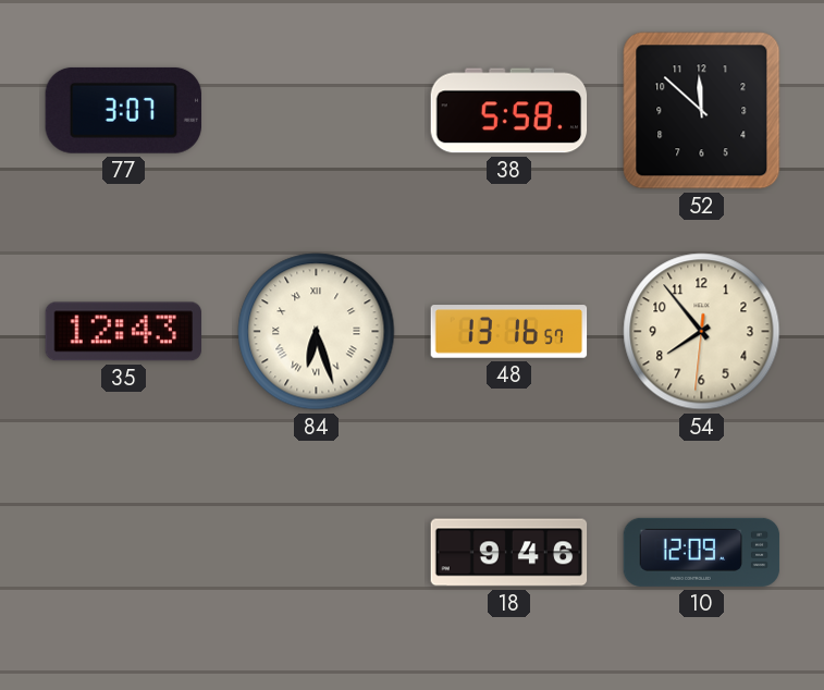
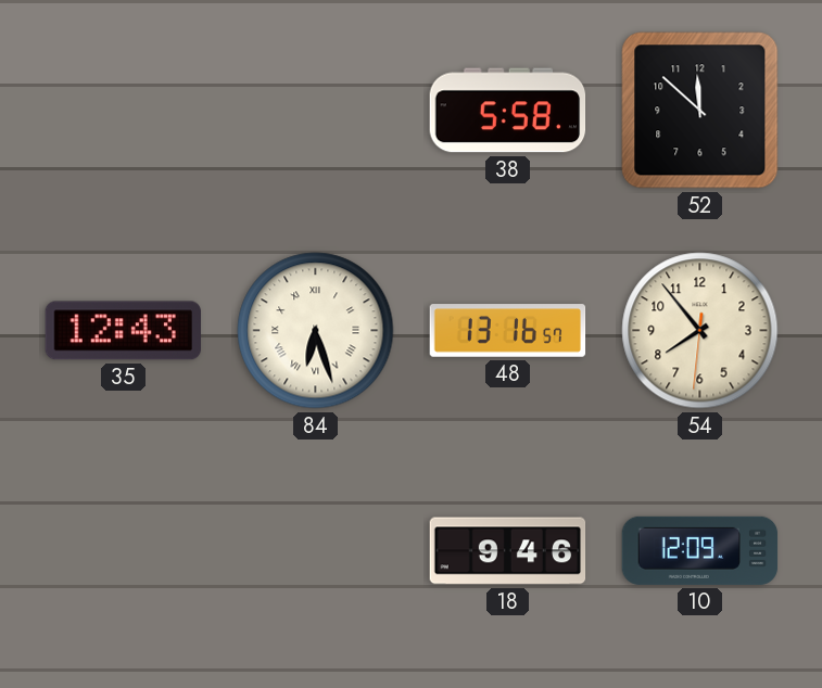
77: 3:07 -> none
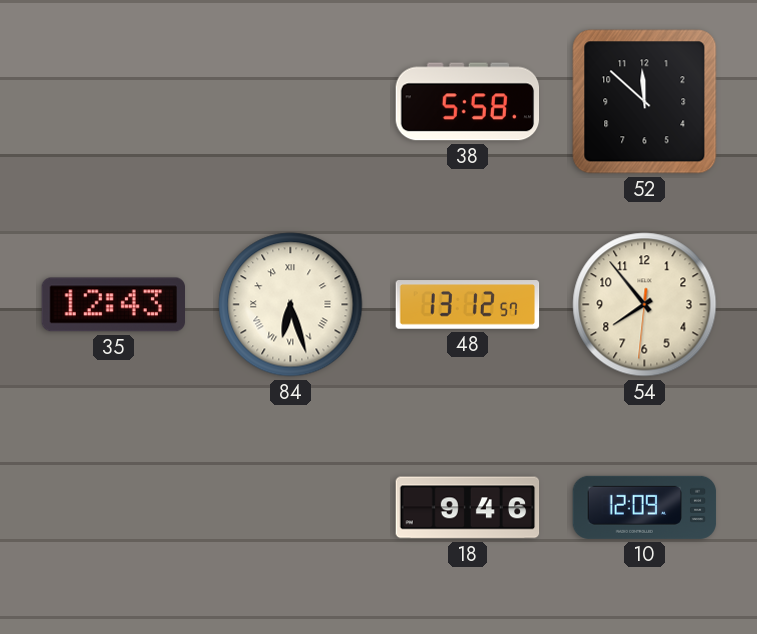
48: 13:16 -> 13:12
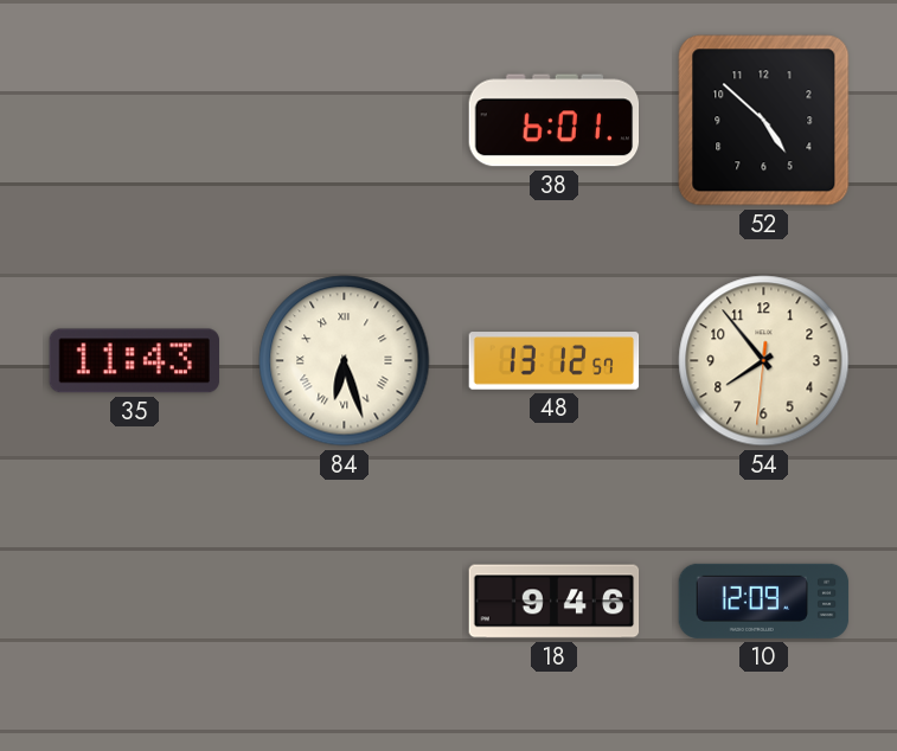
38: 5:58 -> 6:01
52: 11:52 -> 4:52
35: 12:43 -> 11:43
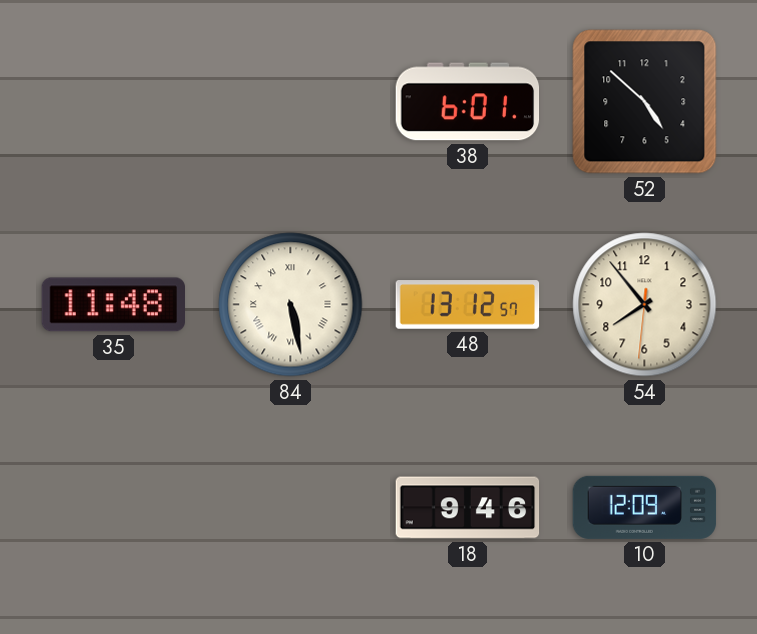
35: 11:43 -> 11:48
84: 6:27 -> 5:28
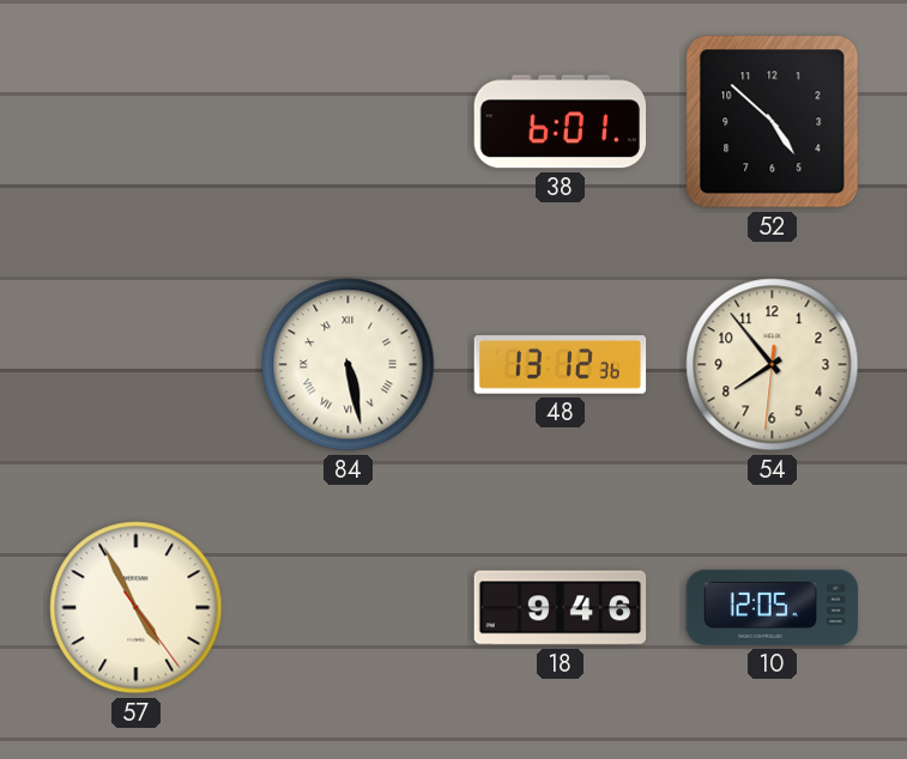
35: 11:48 -> none
48: 13:12:57 -> 13:12:36
57: none -> 4:55
10: 12:09 -> 12:05
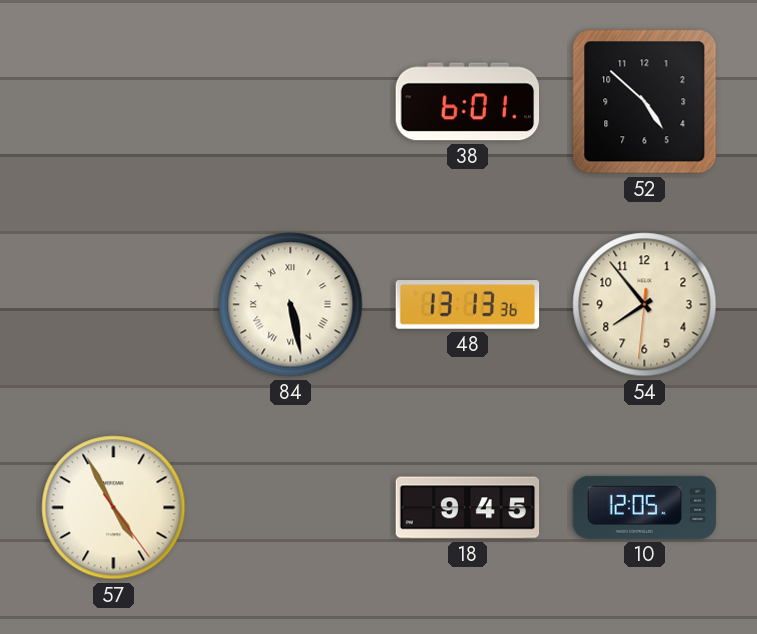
48: 13:12 -> 13:13
18: 9:46 -> 9:45
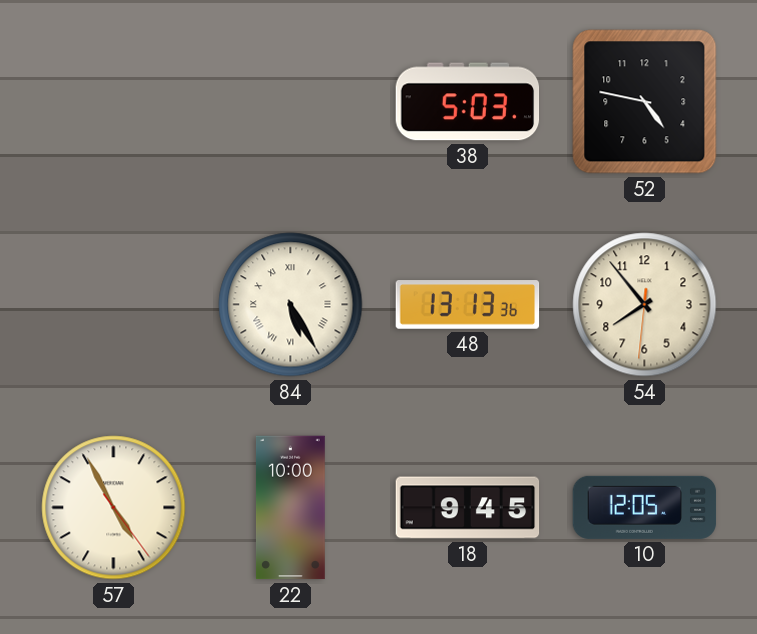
38: 6:01 -> 5:03
52: 4:52 -> 4:47
84: 5:28 -> 5:25
22: none -> 10:00
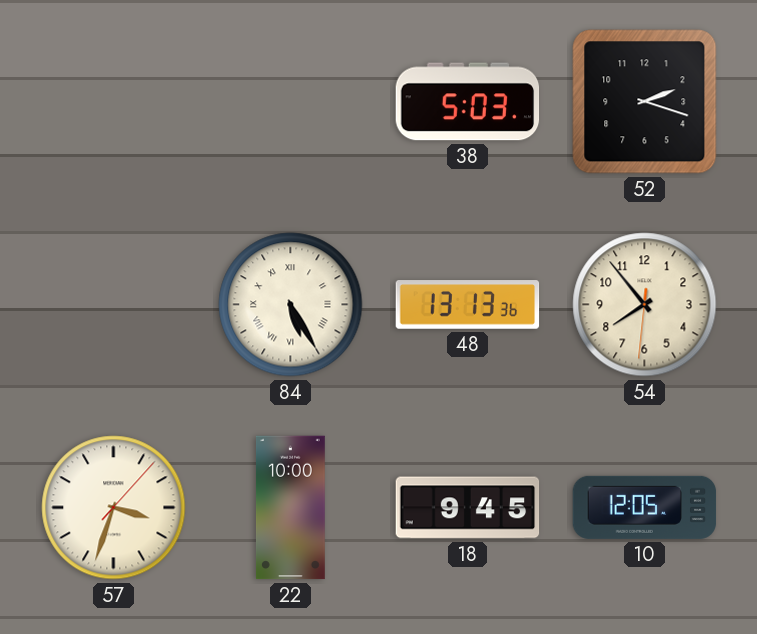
52: 4:47 -> 2:18
57: 4:55 -> 3:33
